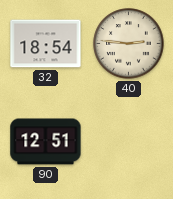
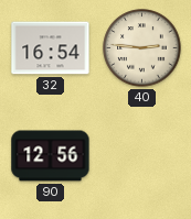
32: 18:54 -> 16:54
90: 12:51 -> 12:56
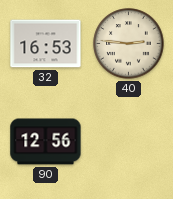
32: 16:54 -> 16:53
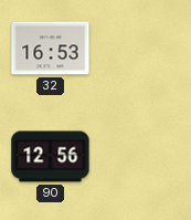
40: 2:46 -> none
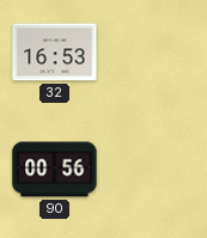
90: 12:56 -> 00:56
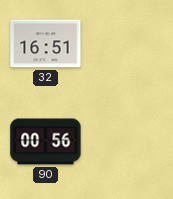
32: 16:53 -> 16:51
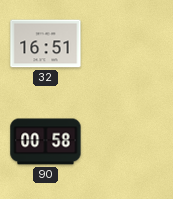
90: 00:56 -> 00:58
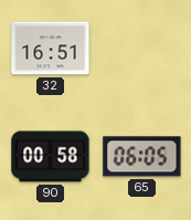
65: none -> 06:05
